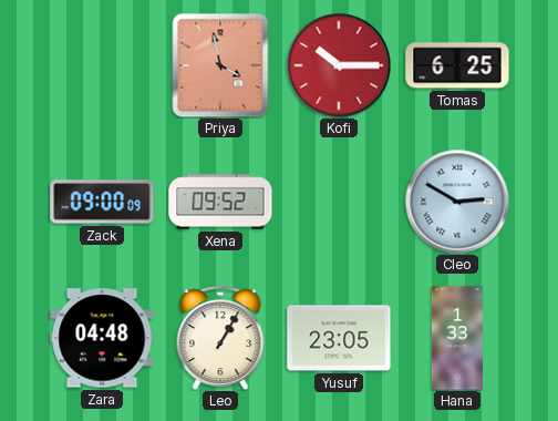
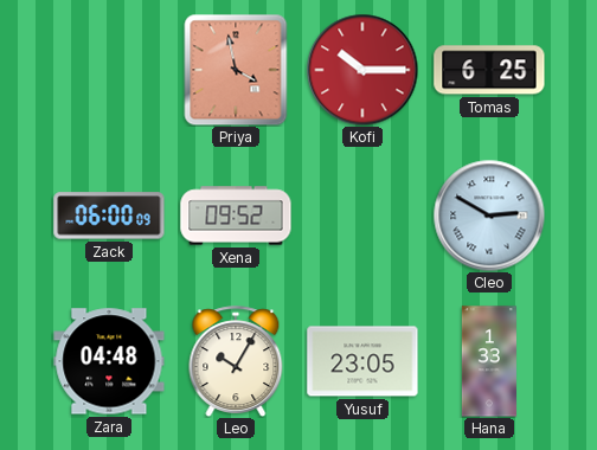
Zack: 09:00 -> 06:00
Leo: 1:05 -> 10:05
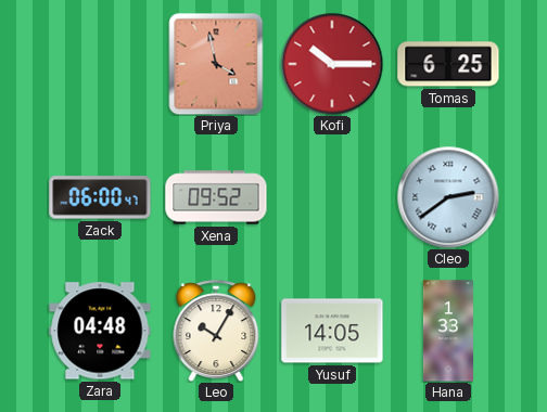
Zack: 06:00:09 -> 06:00:47
Cleo: 2:50 -> 2:39
Yusuf: 23:05 -> 14:05
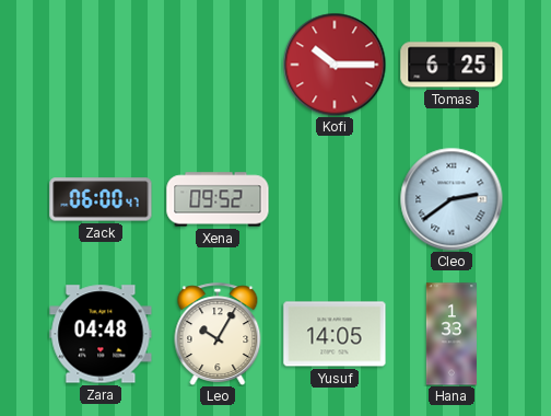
Priya: 3:58 -> none
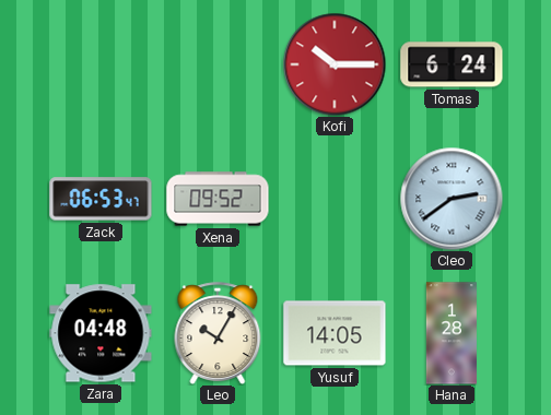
Tomas: 6:25 -> 6:24
Zack: 06:00 -> 06:53
Hana: 1:33 -> 1:28
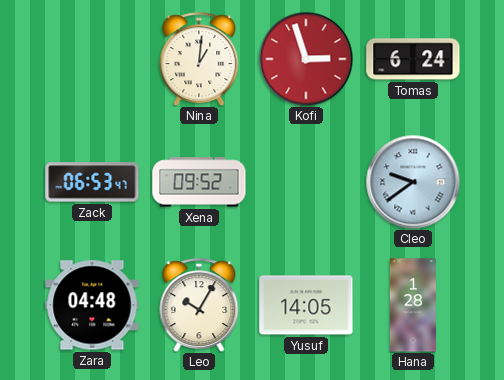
Nina: none -> 1:01
Kofi: 10:15 -> 2:57
Cleo: 2:39 -> 9:39
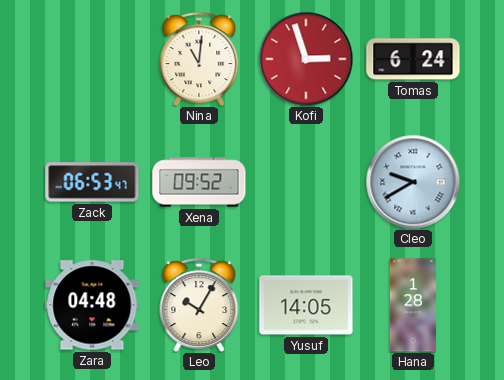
Nina: 1:01 -> 11:01
Cleo: 9:39 -> 9:40
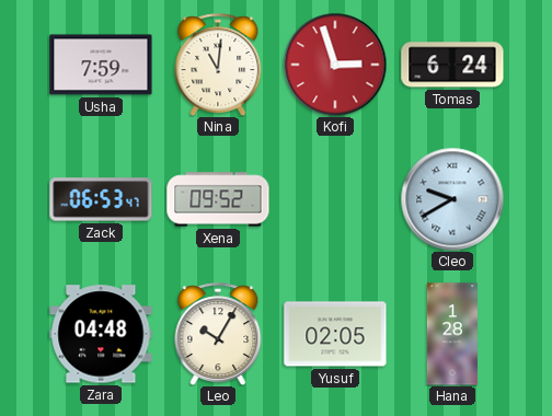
Usha: none -> 7:59
Yusuf: 14:05 -> 02:05
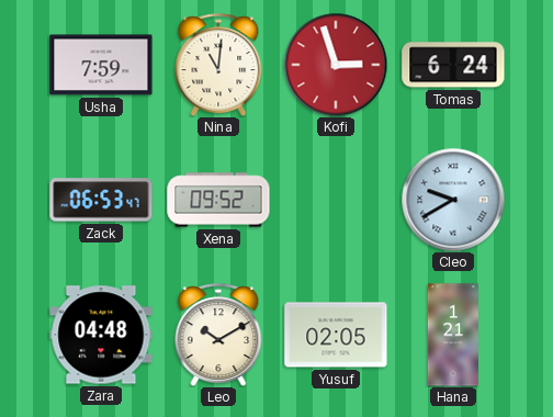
Leo: 10:05 -> 10:10
Hana: 1:28 -> 1:21
